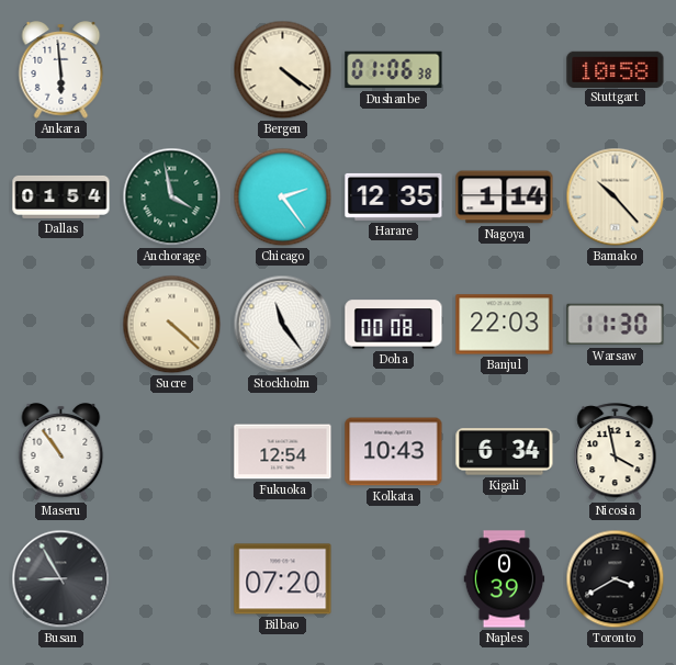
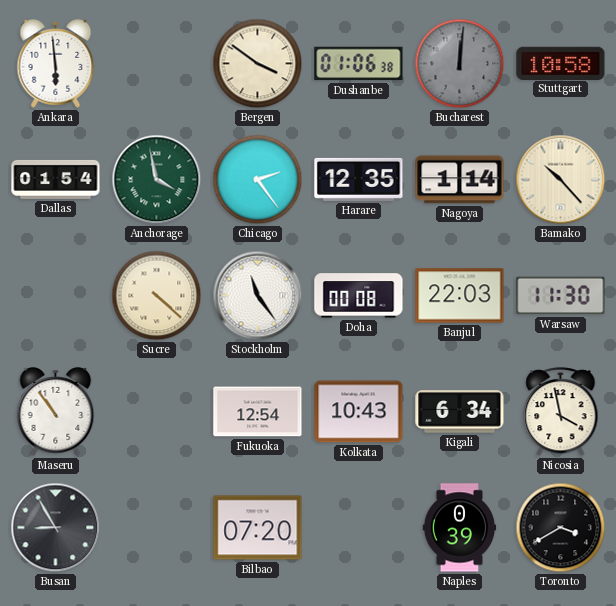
Bergen: 4:21 -> 3:51
Bucharest: none -> 12:01
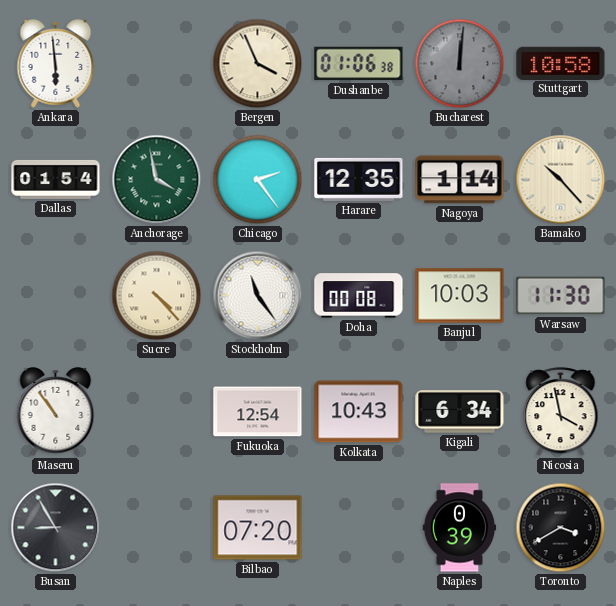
Bergen: 3:51 -> 3:56
Sucre: 4:22 -> 4:23
Banjul: 22:03 -> 10:03
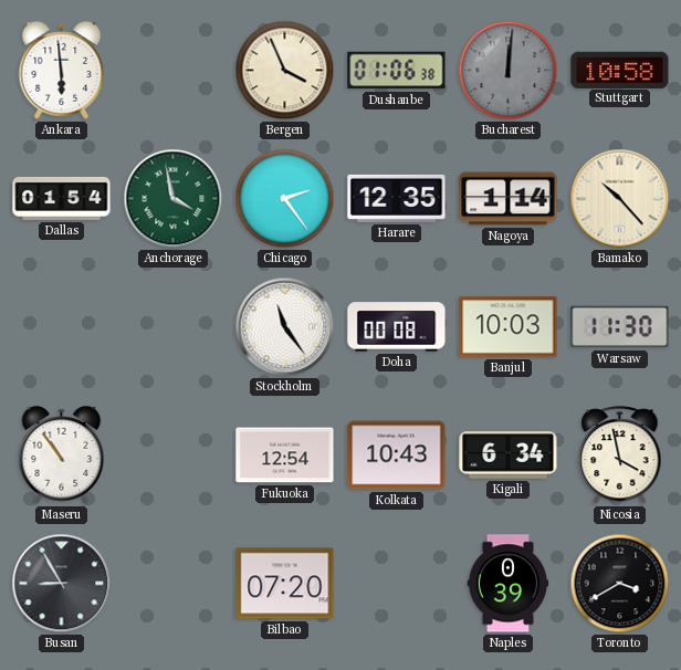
Sucre: 4:23 -> none
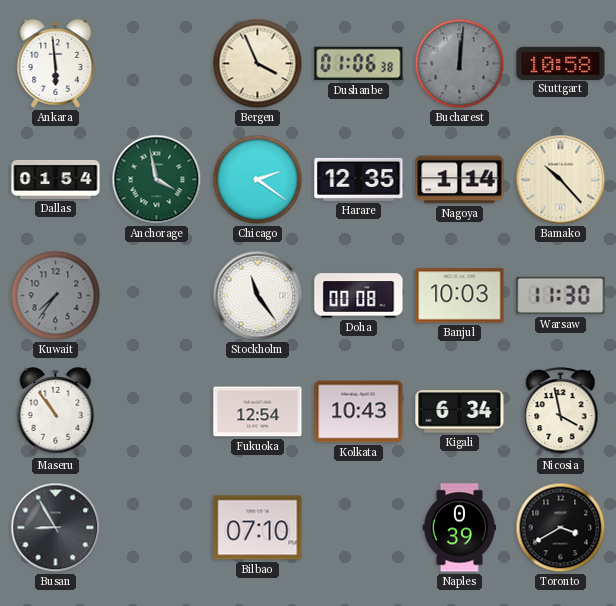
Chicago: 2:24 -> 2:21
Kuwait: none -> 7:36
Bilbao: 07:20 -> 07:10
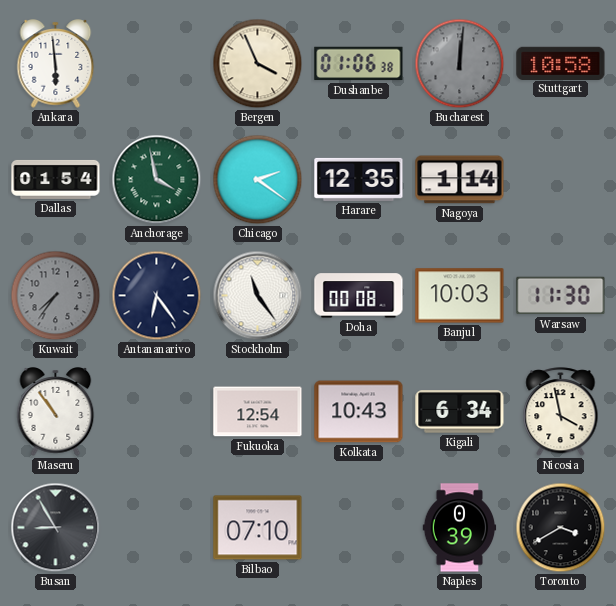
Bamako: 10:23 -> none
Antananarivo: none -> 6:24
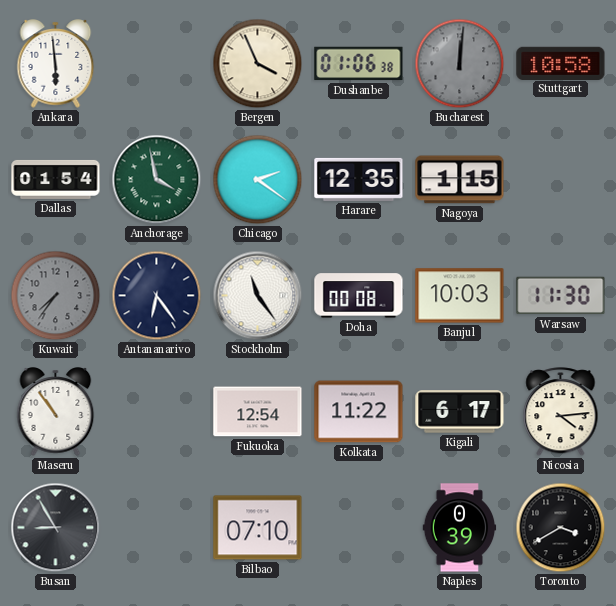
Nagoya: 1:14 -> 1:15
Kolkata: 10:43 -> 11:22
Kigali: 6:34 -> 6:17
Nicosia: 3:58 -> 4:14
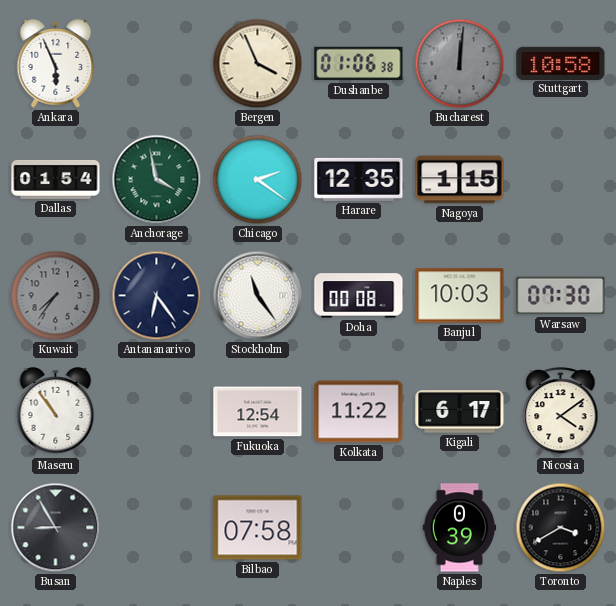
Ankara: 5:59 -> 5:56
Warsaw: 11:30 -> 07:30
Nicosia: 4:14 -> 4:09
Bilbao: 07:10 -> 07:58
